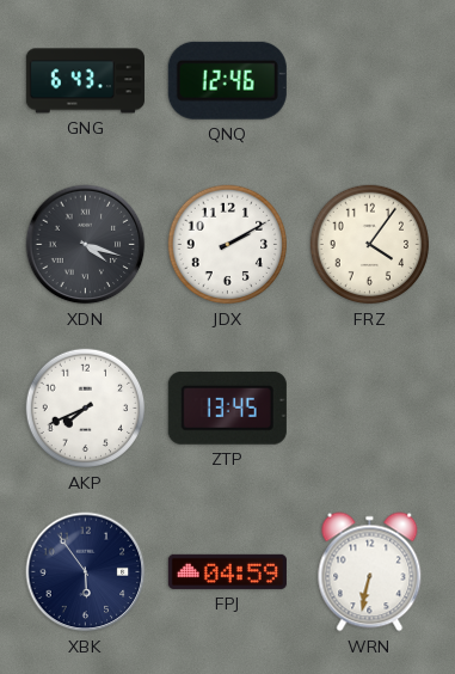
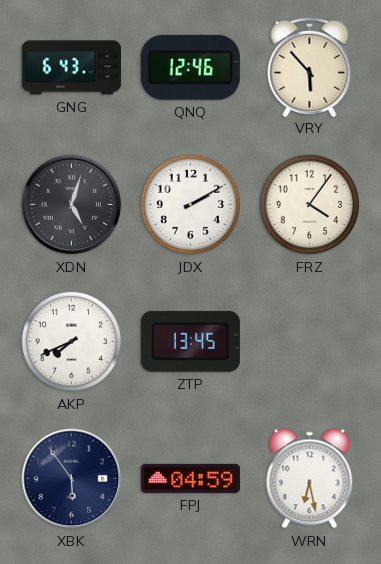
VRY: none -> 5:53
XDN: 4:18 -> 5:03
WRN: 6:32 -> 6:28
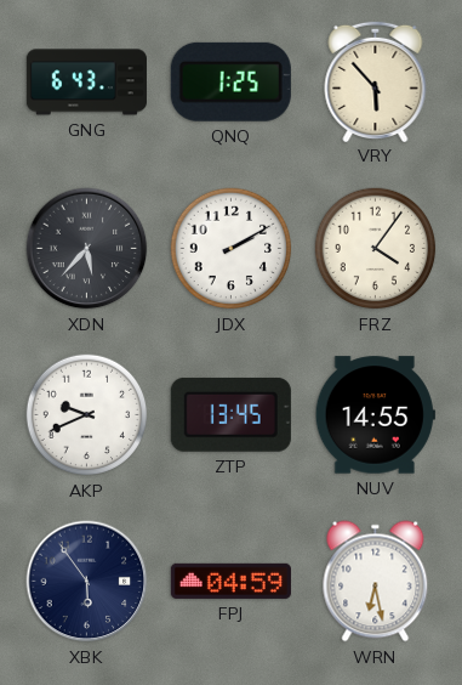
QNQ: 12:46 -> 1:25
XDN: 5:03 -> 5:37
AKP: 7:41 -> 9:41
NUV: none -> 14:55
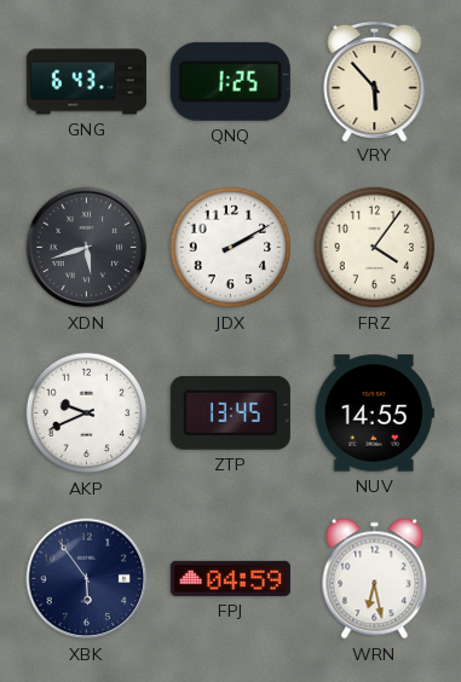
XDN: 5:37 -> 5:42
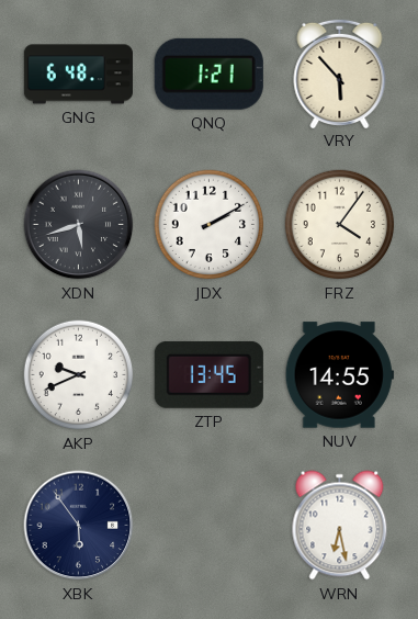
GNG: 6:43 -> 6:48
QNQ: 1:25 -> 1:21
FPJ: 04:59 -> none
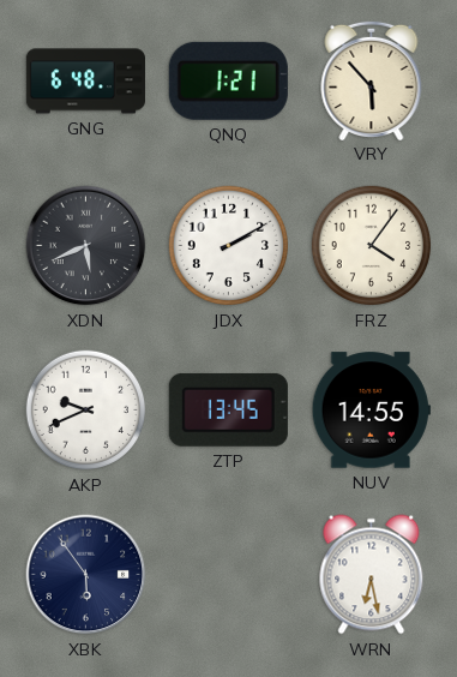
XDN: 5:42 -> 5:41
